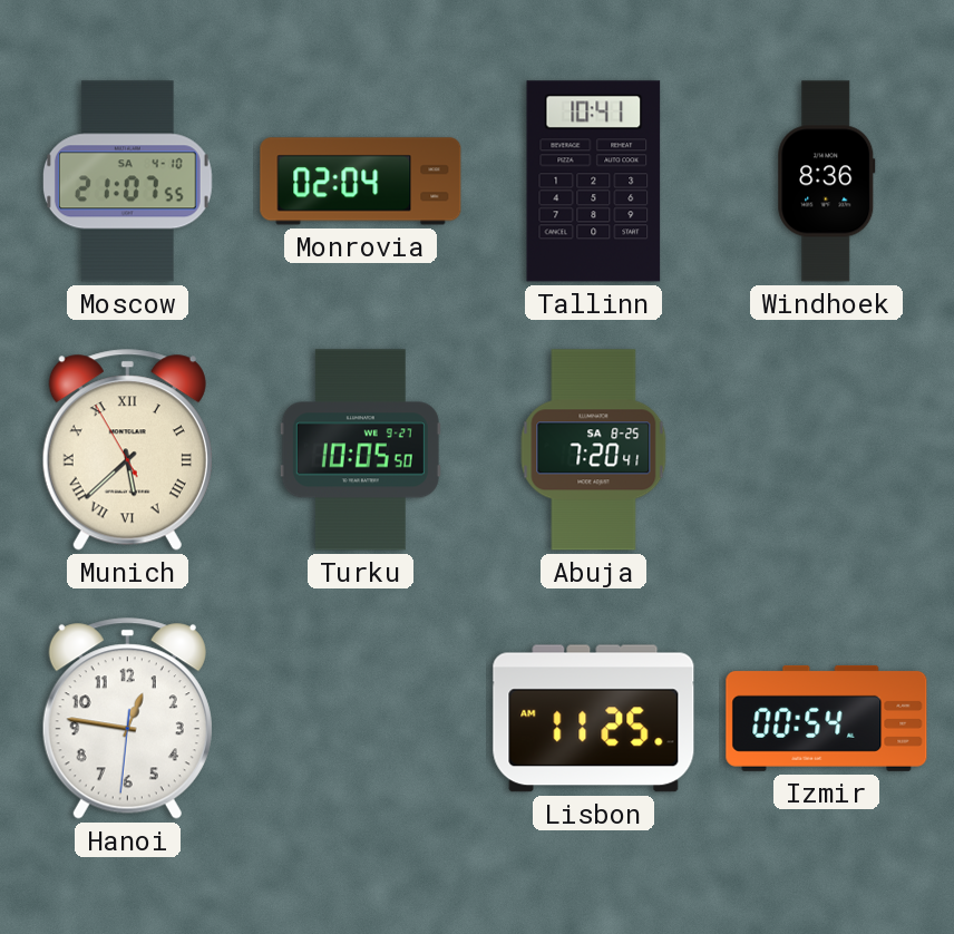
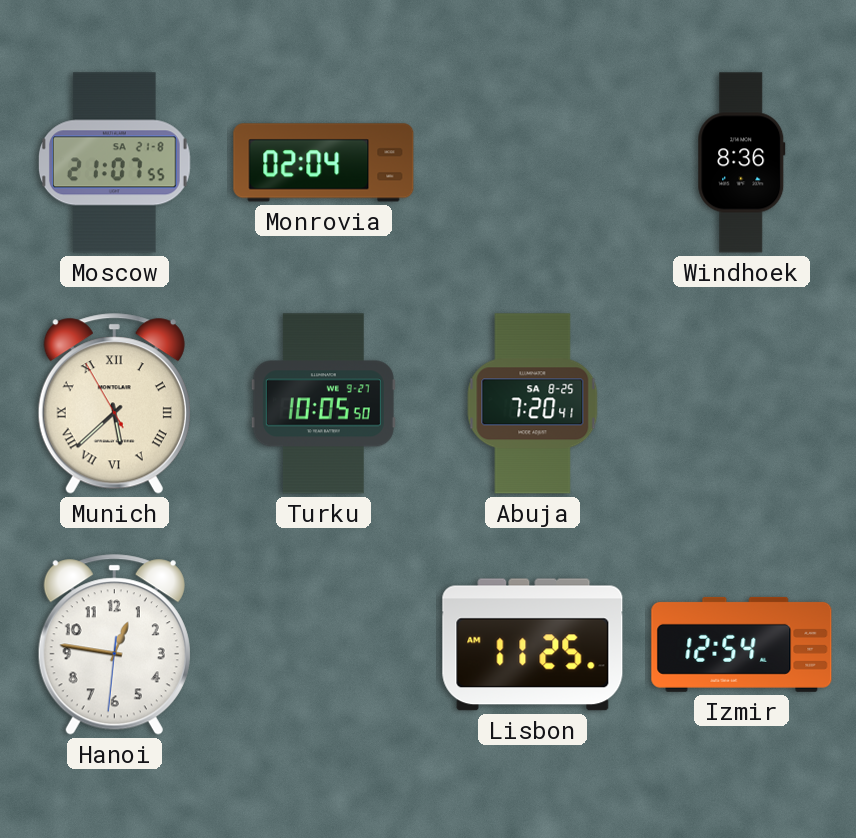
Moscow date: SA 4-10 -> SA 21-8
Tallinn: 10:41 -> none
Izmir: 00:54 -> 12:54
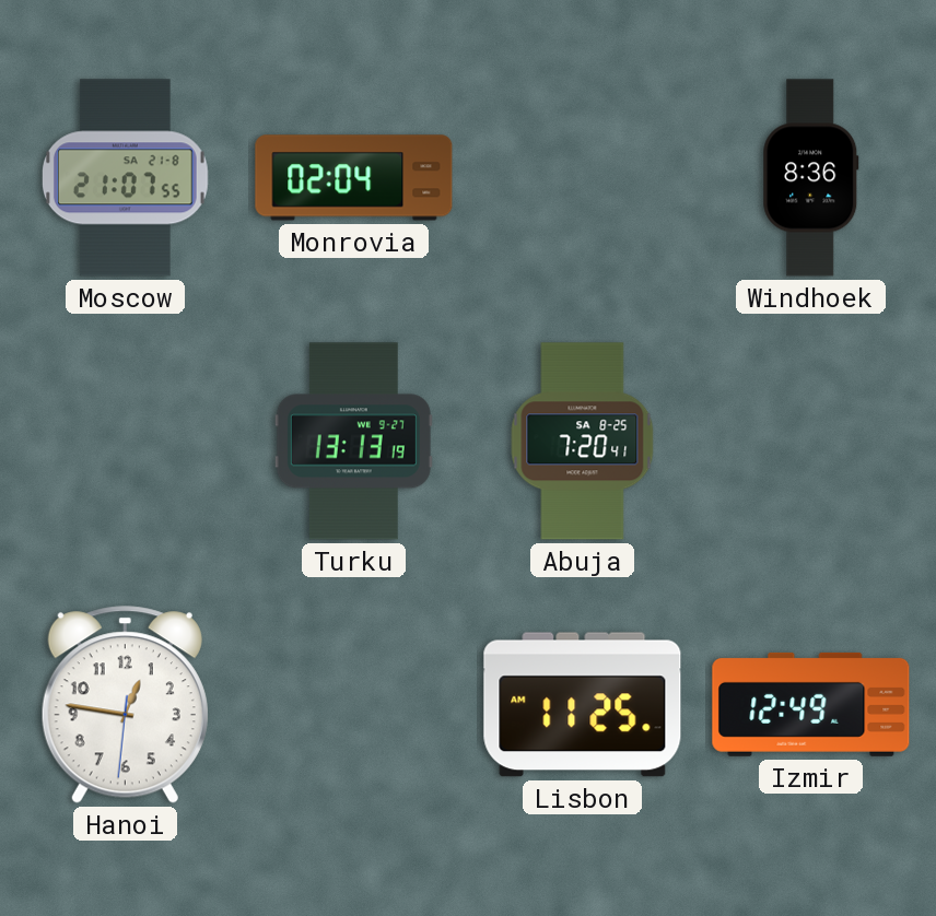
Munich: 5:37 -> none
Turku: 10:05 -> 13:13
Izmir: 12:54 -> 12:49
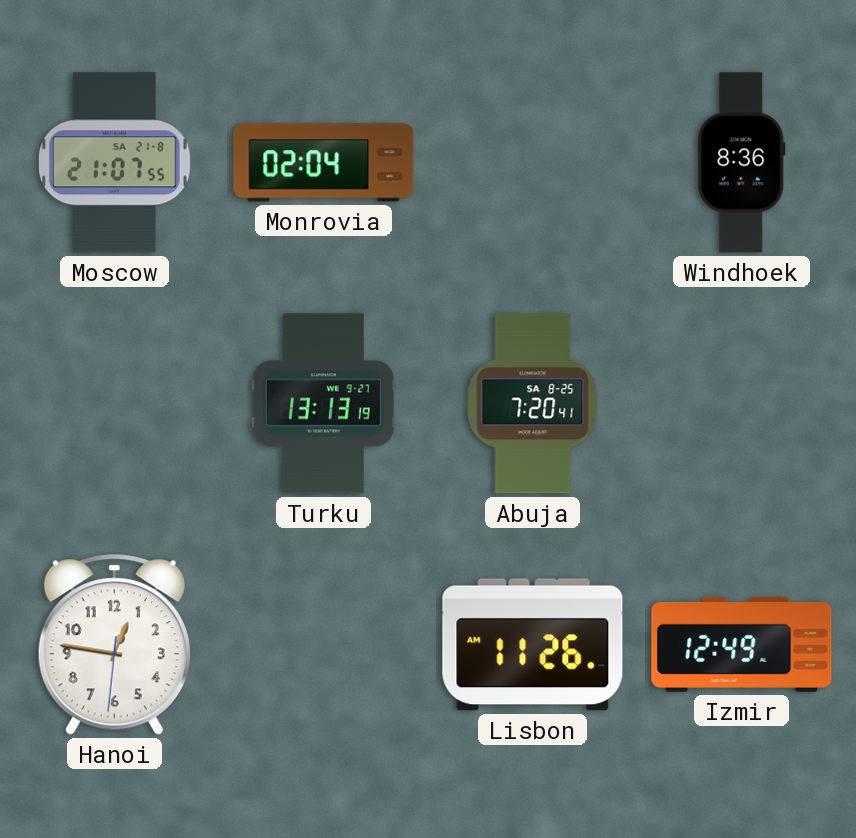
Lisbon: 11:25 -> 11:26
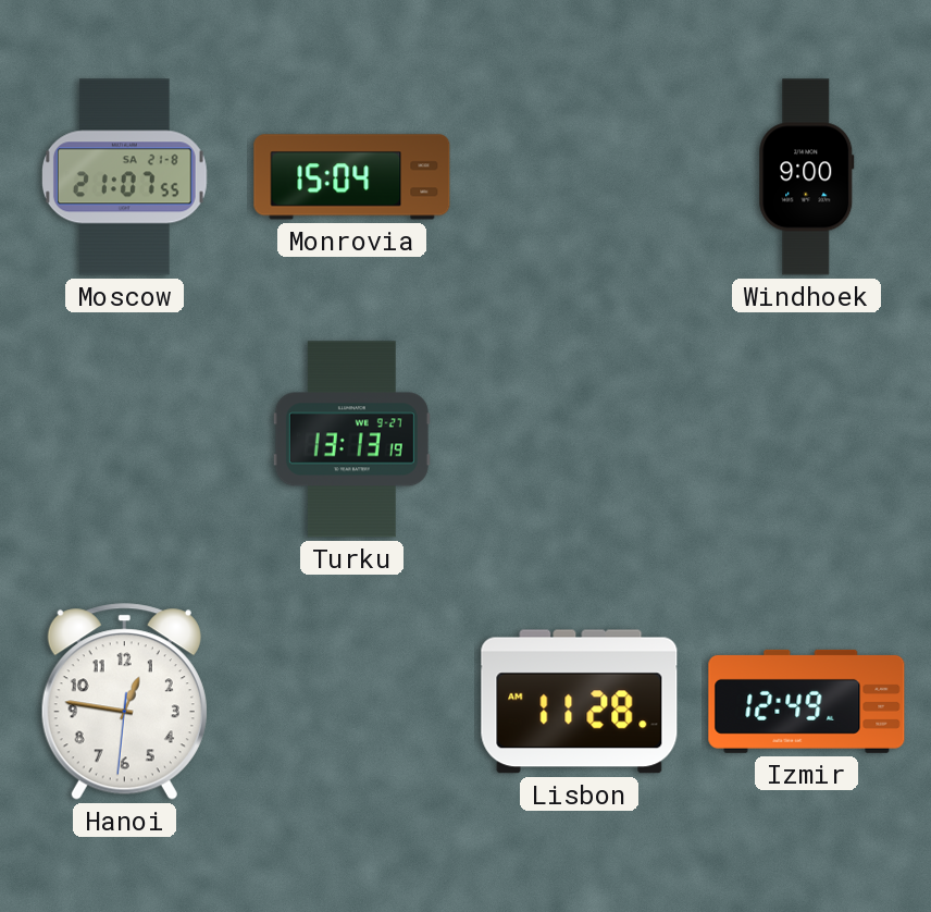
Monrovia: 02:04 -> 15:04
Windhoek: 8:36 -> 9:00
Abuja: 7:20 -> none
Lisbon: 11:26 -> 11:28
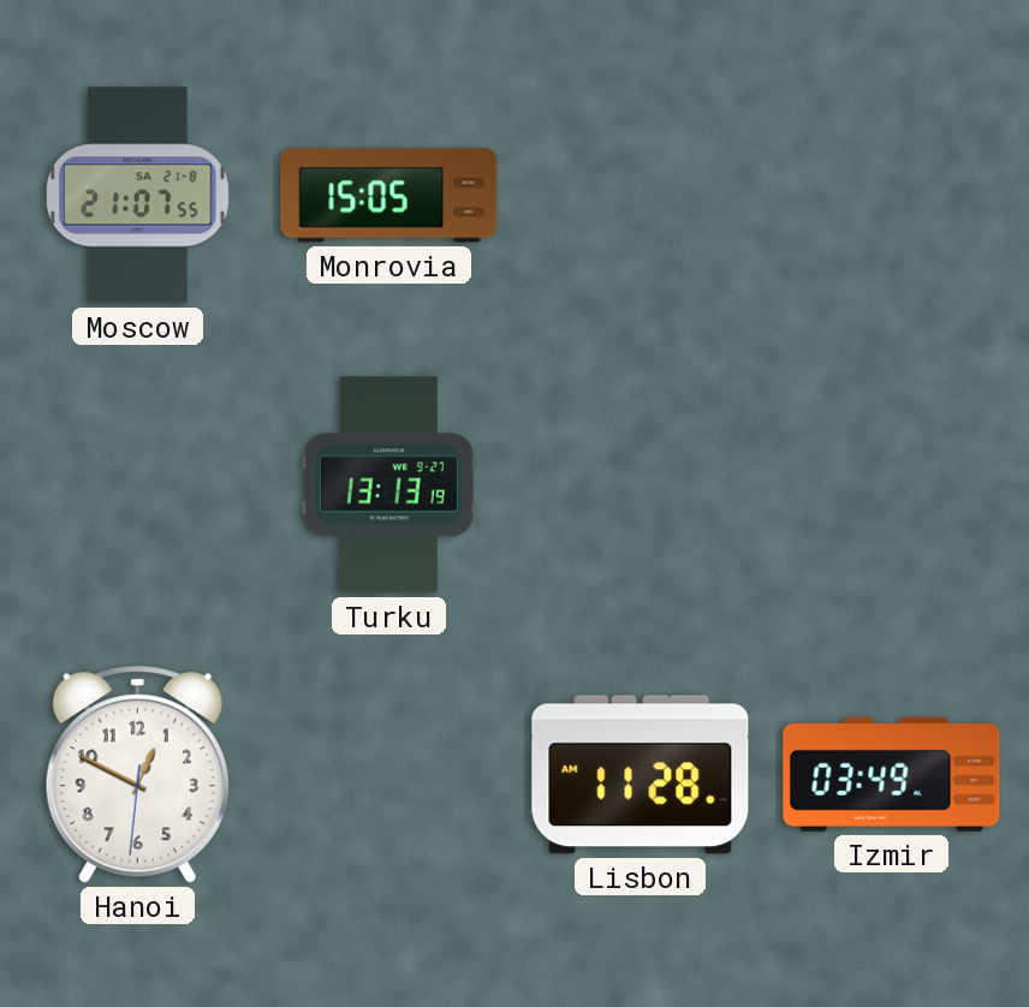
Monrovia: 15:04 -> 15:05
Windhoek: 9:00 -> none
Hanoi: 12:46 -> 12:49
Izmir: 12:49 -> 03:49
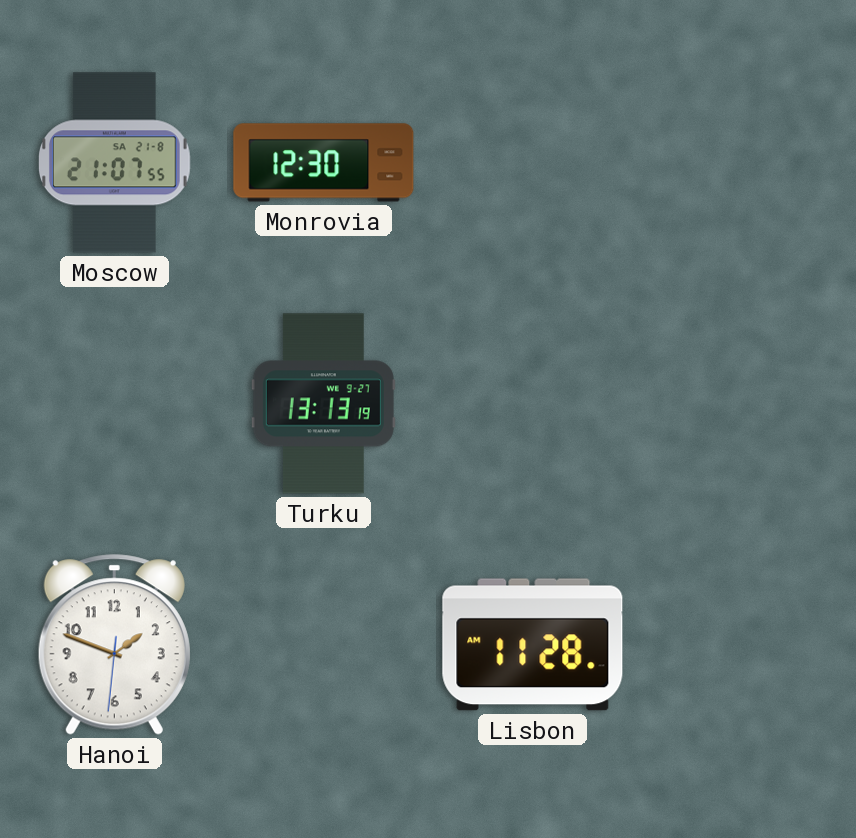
Monrovia: 15:05 -> 12:30
Hanoi: 12:49 -> 1:48
Izmir: 03:49 -> none
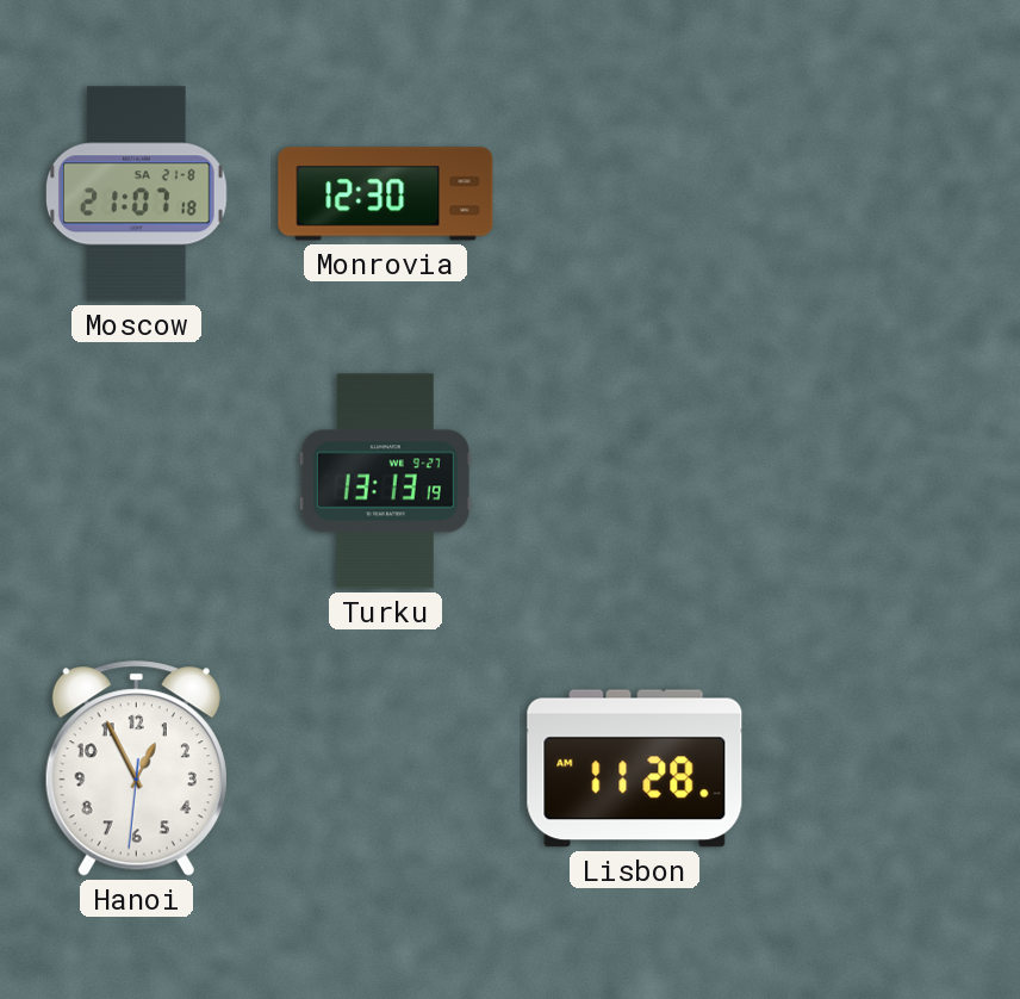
Moscow: 21:07:55 -> 21:07:18
Hanoi: 1:48 -> 12:55
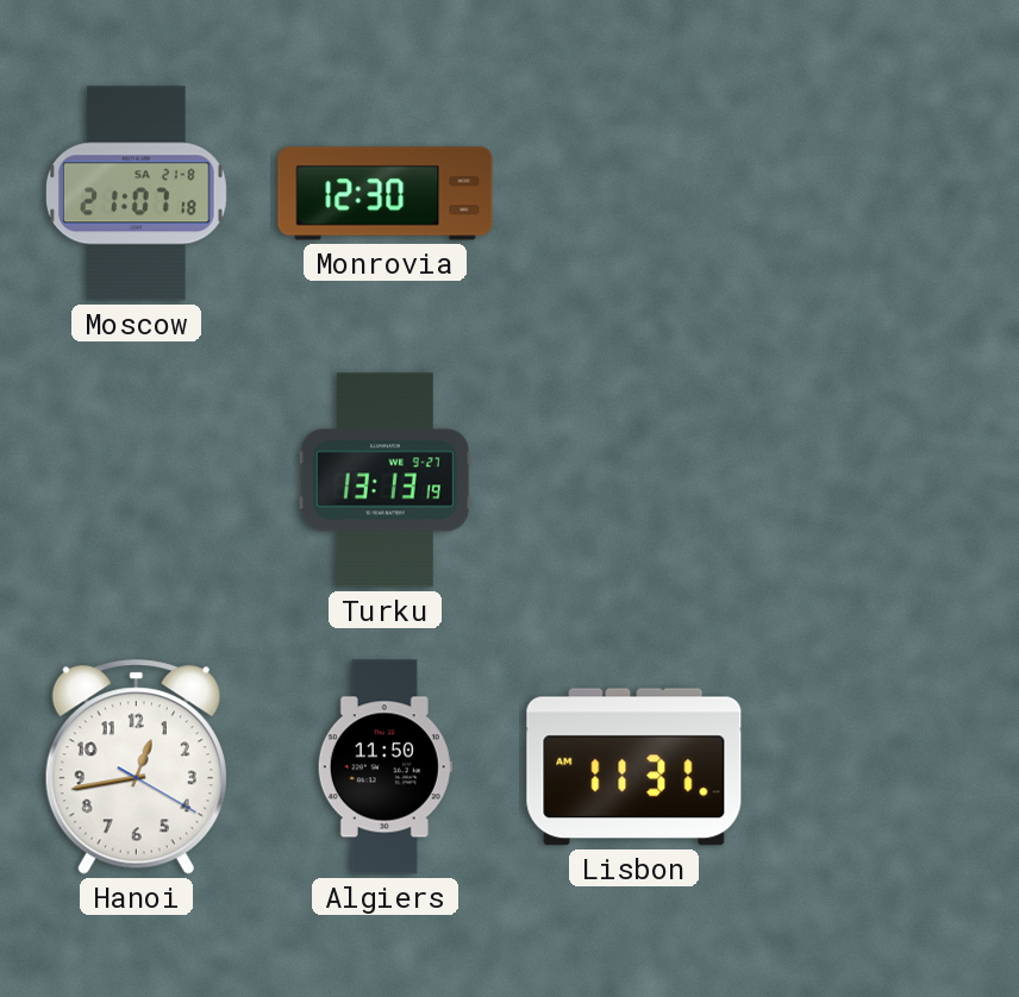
Hanoi: 12:55 -> 12:43
Algiers: none -> 11:50
Lisbon: 11:28 -> 11:31
